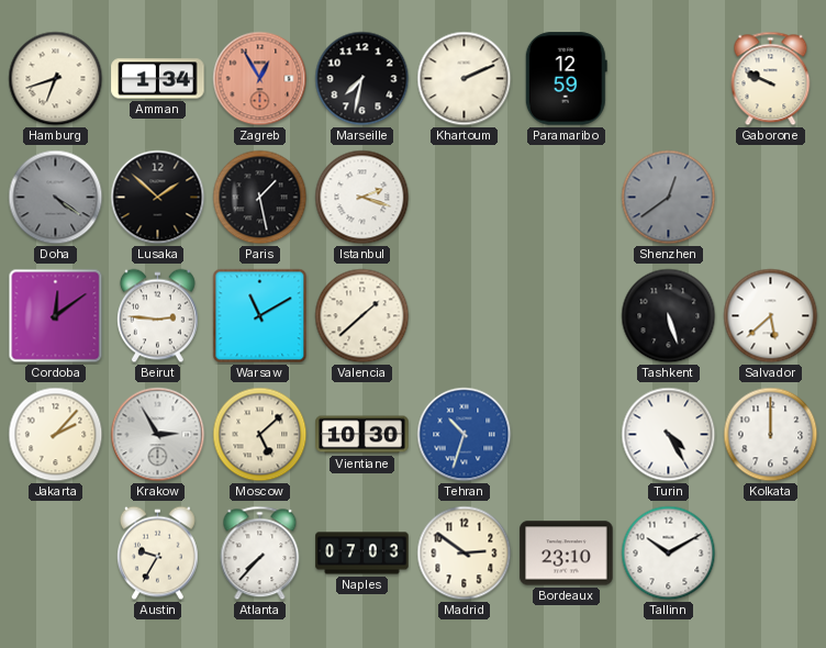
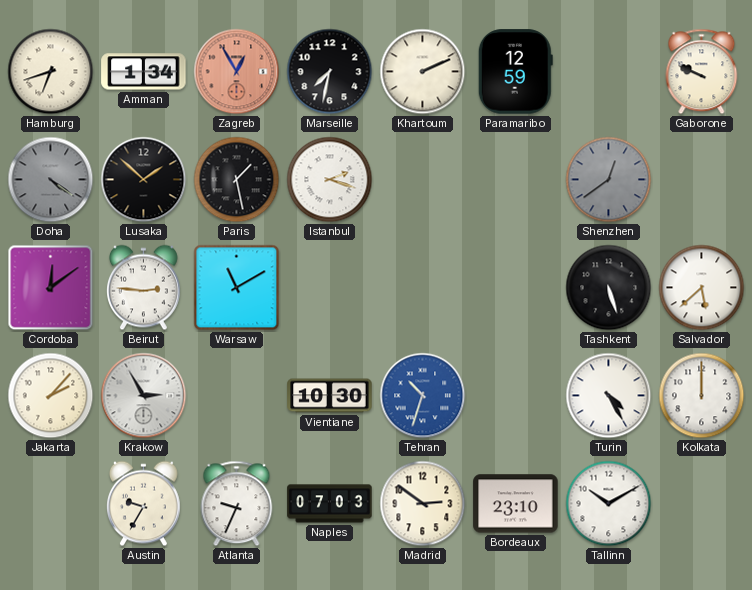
Valencia: 1:38 -> none
Moscow: 5:08 -> none
Atlanta: 7:37 -> 9:34
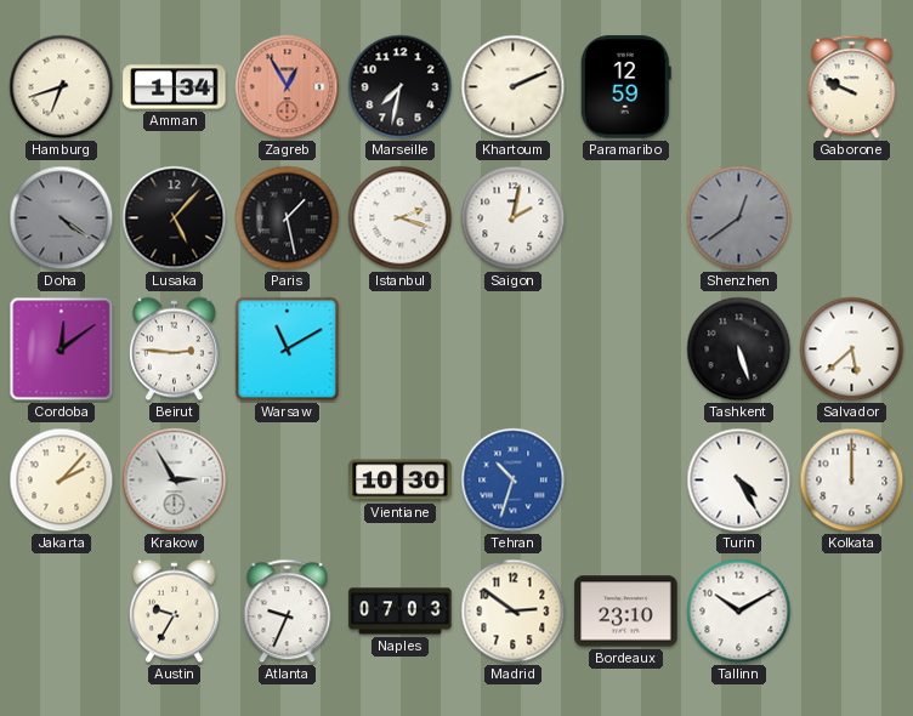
Lusaka: 1:52 -> 5:07
Saigon: none -> 2:02
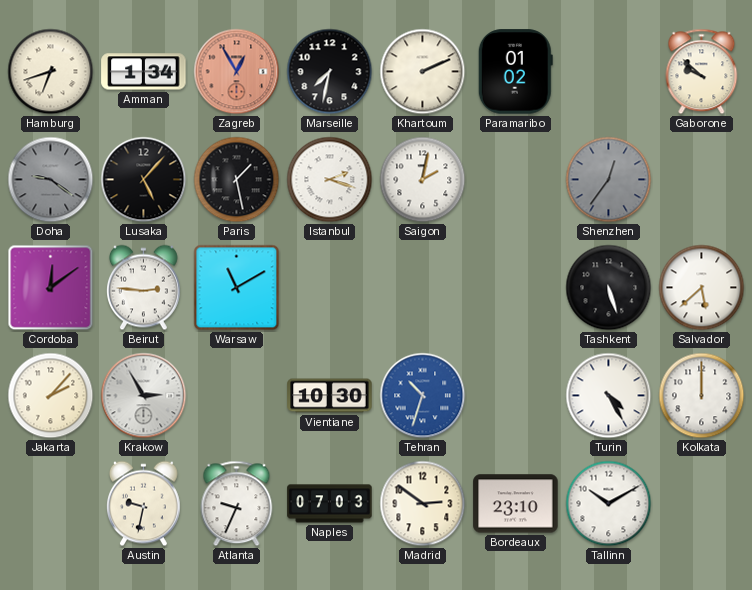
Paramaribo: 12:59 -> 01:02
Gaborone: 9:49 -> 9:52
Doha: 4:21 -> 9:21
Shenzhen: 12:39 -> 12:36
Austin: 9:35 -> 9:32
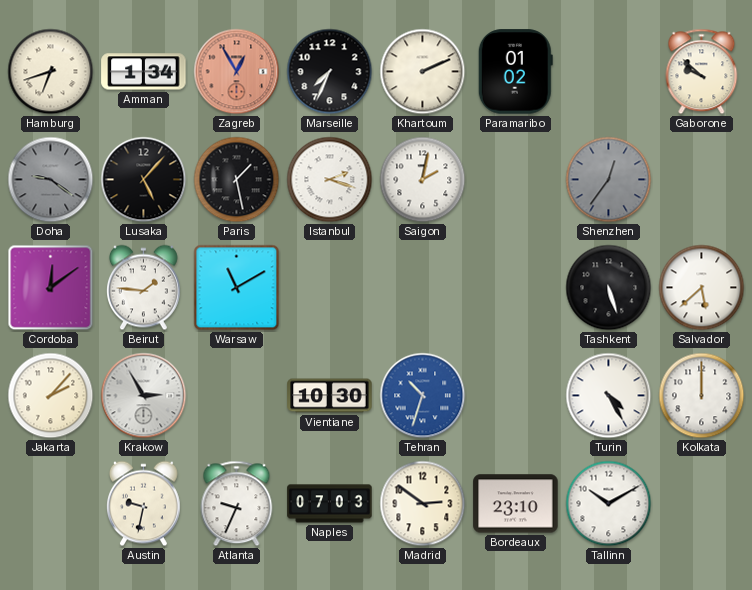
Marseille: 7:32 -> 7:34
Beirut: 2:46 -> 1:46
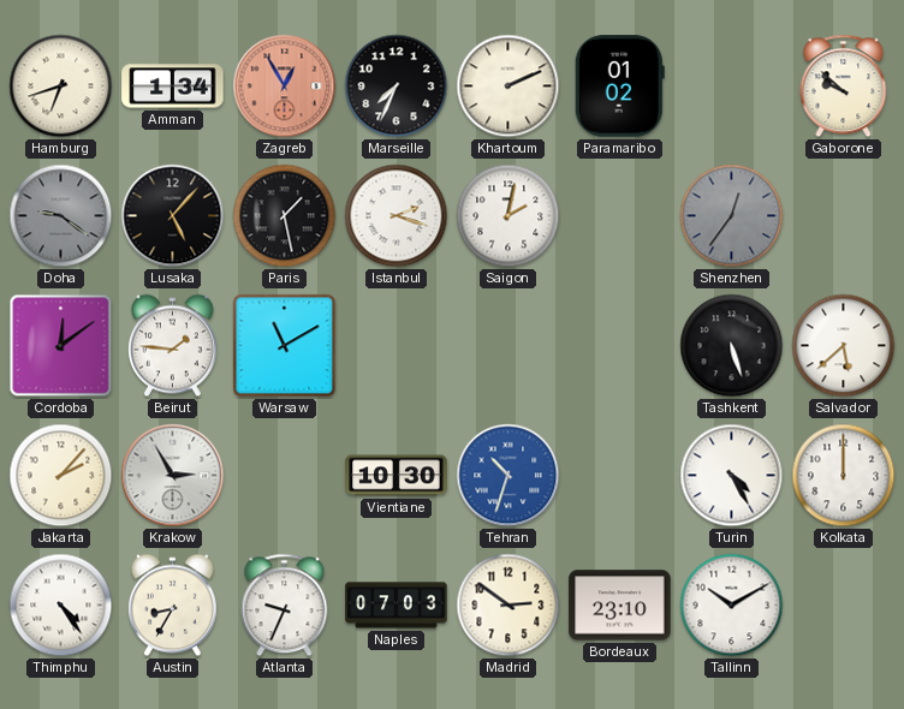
Thimphu: none -> 4:24
Austin: 9:32 -> 8:35
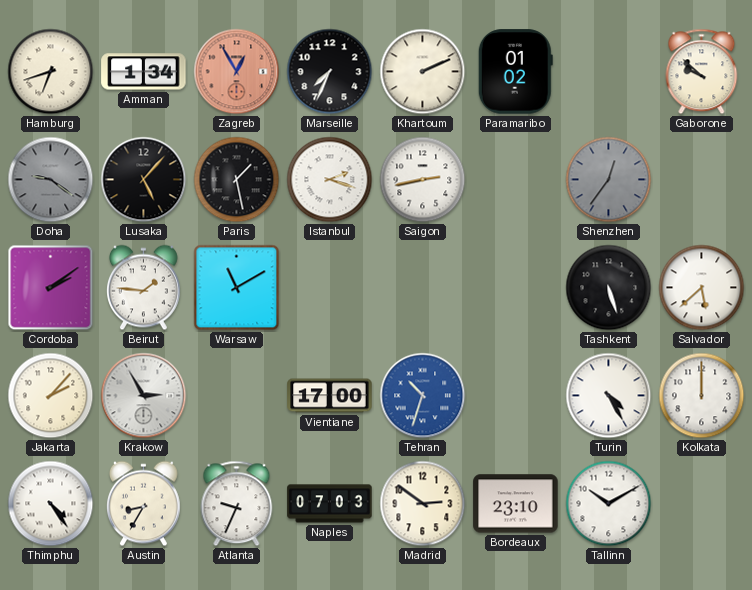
Saigon: 2:02 -> 2:43
Cordoba: 12:09 -> 2:09
Vientiane: 10:30 -> 17:00
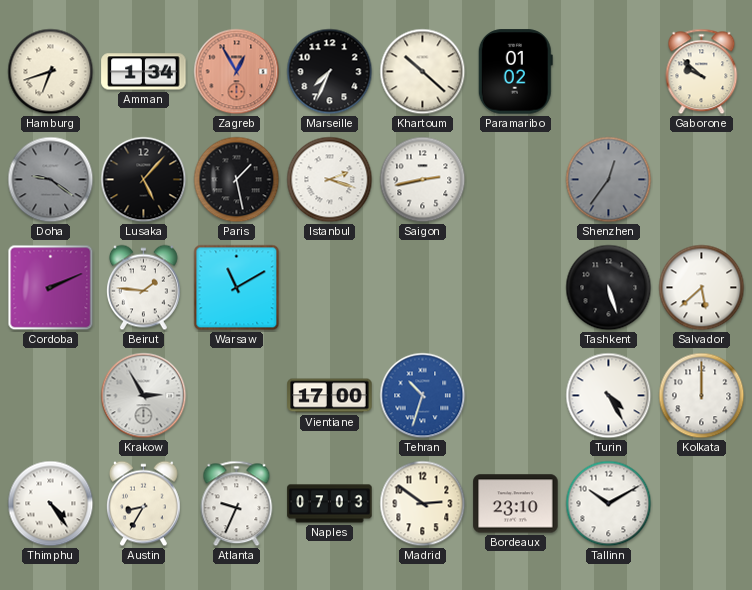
Khartoum: 2:11 -> 10:22
Cordoba: 2:09 -> 2:11
Jakarta: 2:07 -> none
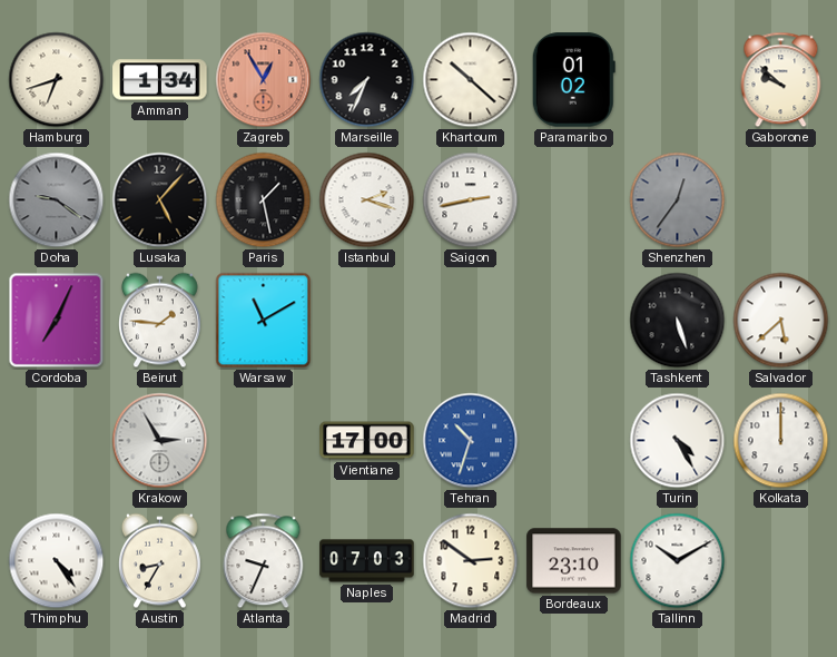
Cordoba: 2:11 -> 7:04
